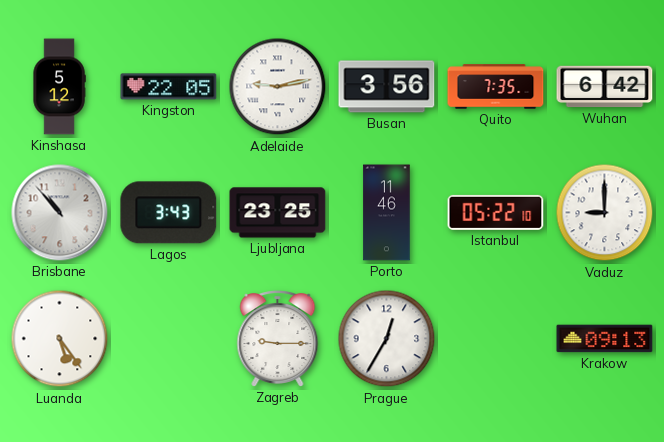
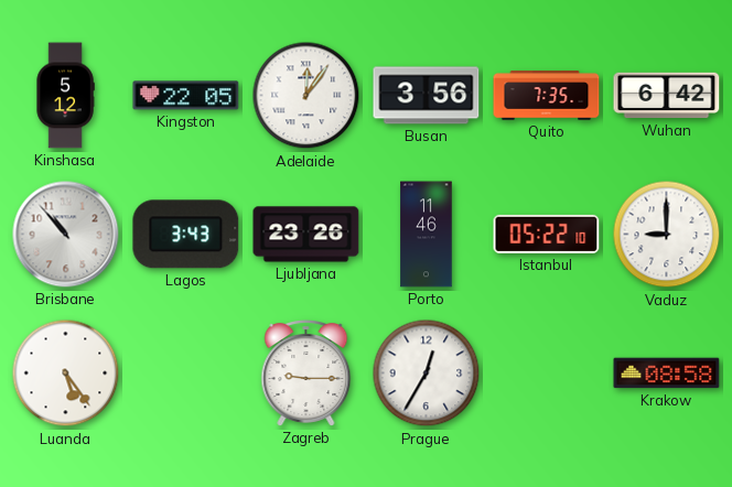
Adelaide: 9:13 -> 12:06
Ljubljana: 23:25 -> 23:26
Krakow: 09:13 -> 08:58
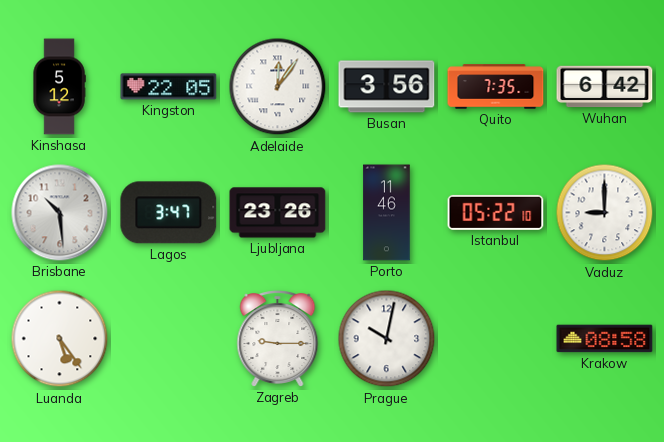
Brisbane: 10:53 -> 10:29
Lagos: 3:43 -> 3:47
Prague: 12:35 -> 10:02
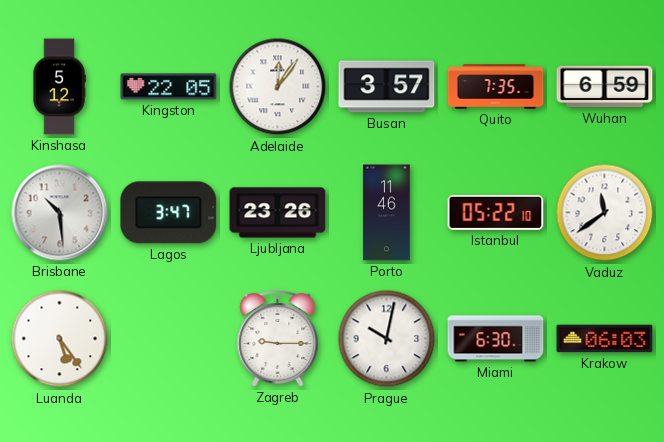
Busan: 3:56 -> 3:57
Wuhan: 6:42 -> 6:59
Vaduz: 9:00 -> 11:39
Miami: none -> 6:30
Krakow: 08:58 -> 06:03
